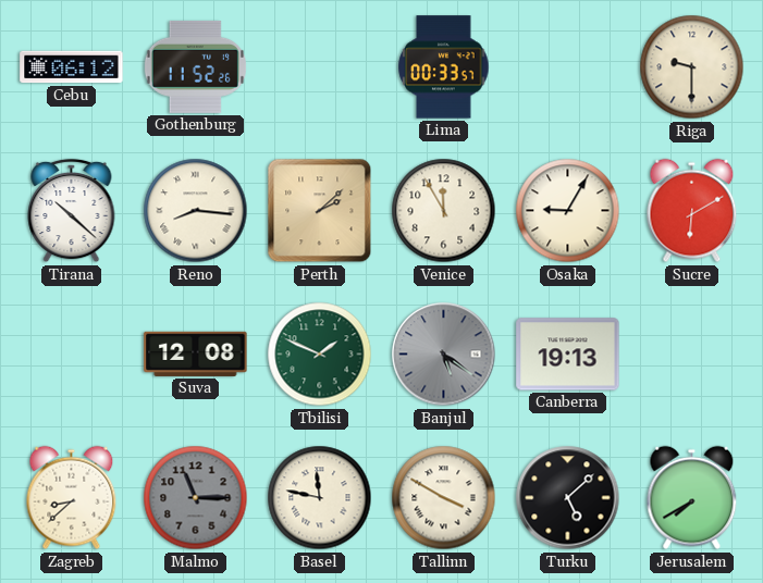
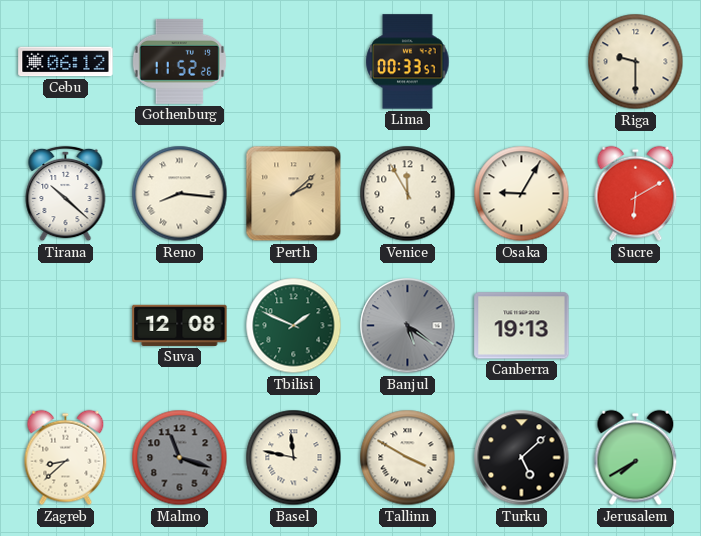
Malmo: 11:15 -> 11:18
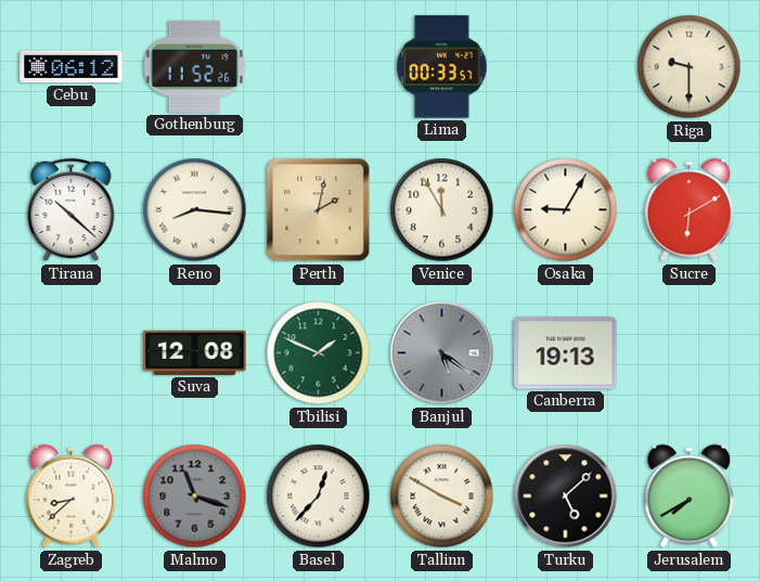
Perth: 2:08 -> 2:02
Basel: 11:47 -> 12:37
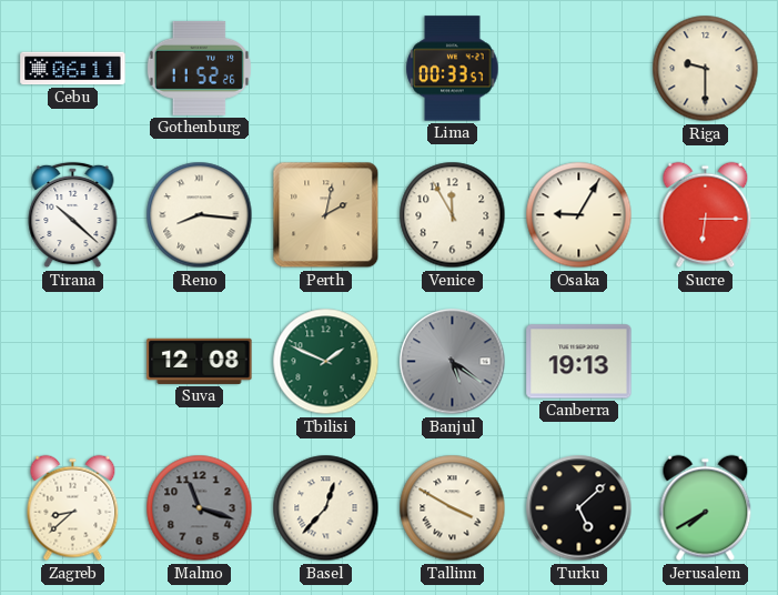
Cebu: 06:12 -> 06:11
Sucre: 6:10 -> 6:15
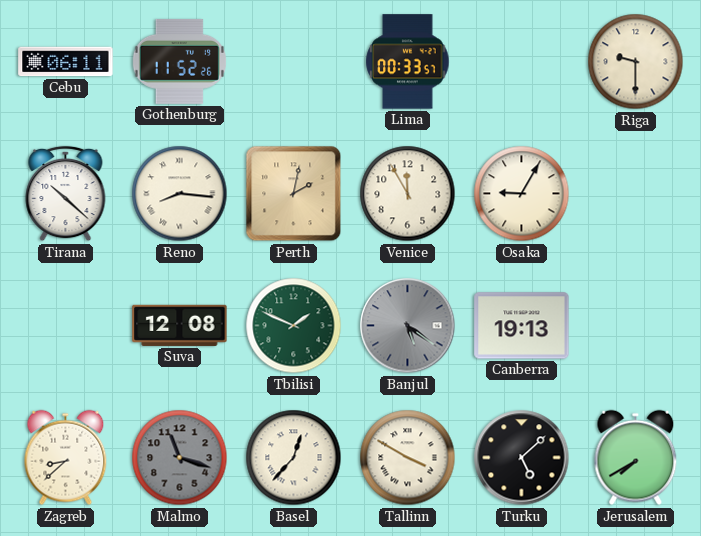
Sucre: 6:15 -> none
